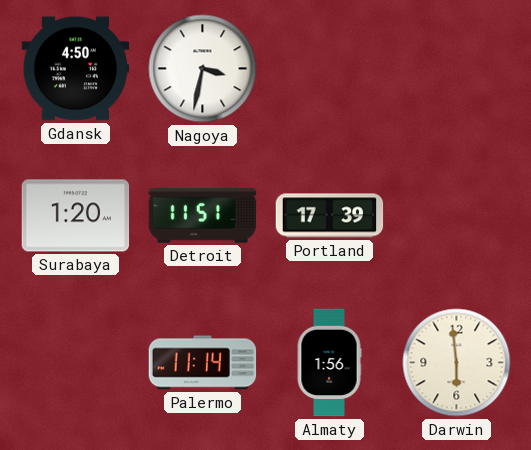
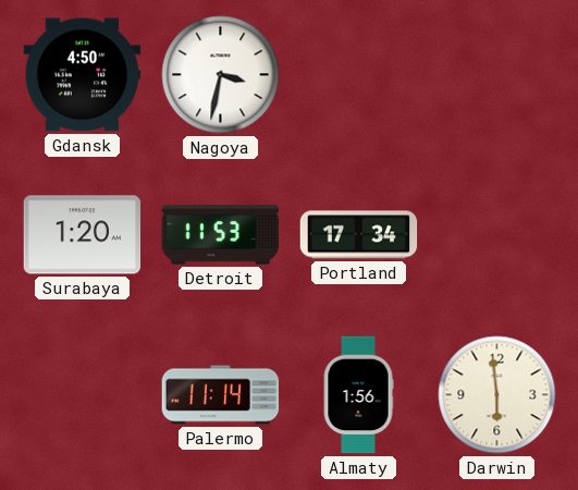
Detroit: 11:51 -> 11:53
Portland: 17:39 -> 17:34
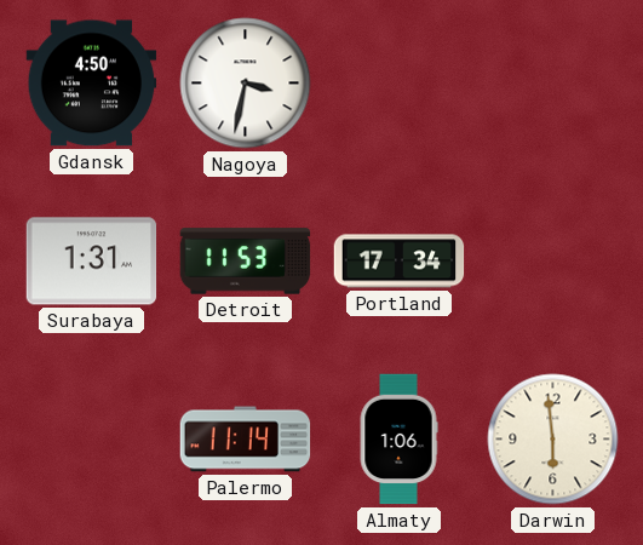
Surabaya: 1:20 -> 1:31
Almaty: 1:56 -> 1:06
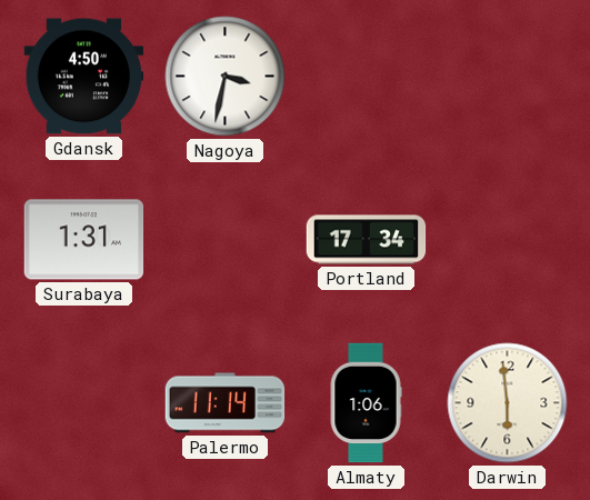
Detroit: 11:53 -> none
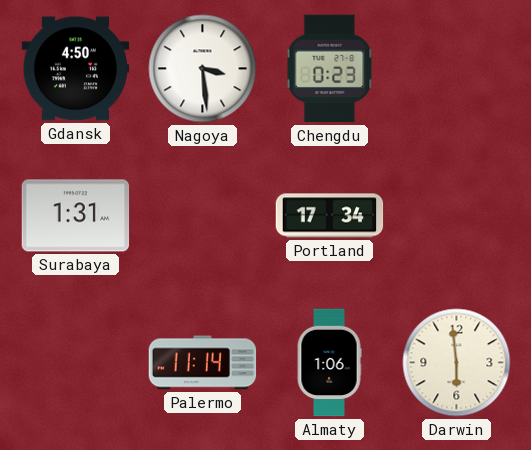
Nagoya: 3:32 -> 3:29
Chengdu: none -> 0:23
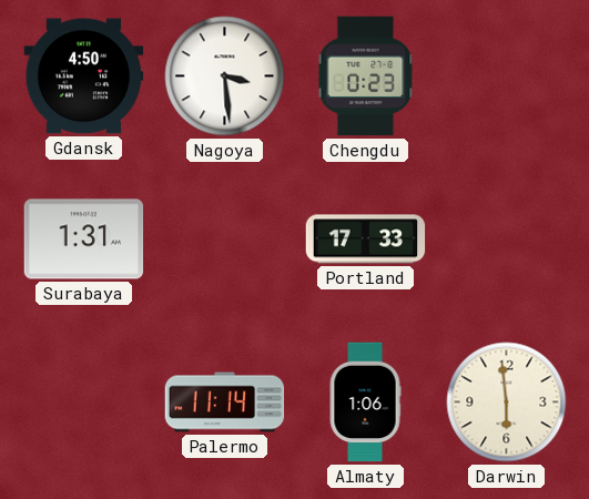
Portland: 17:34 -> 17:33
